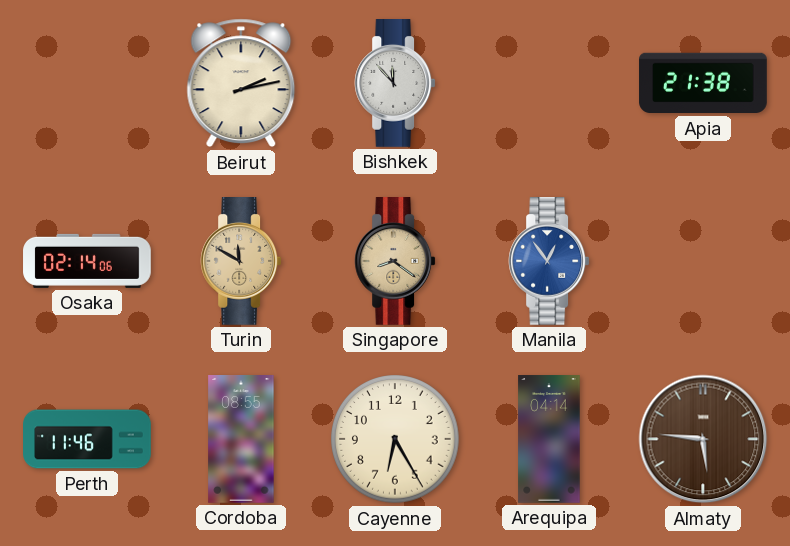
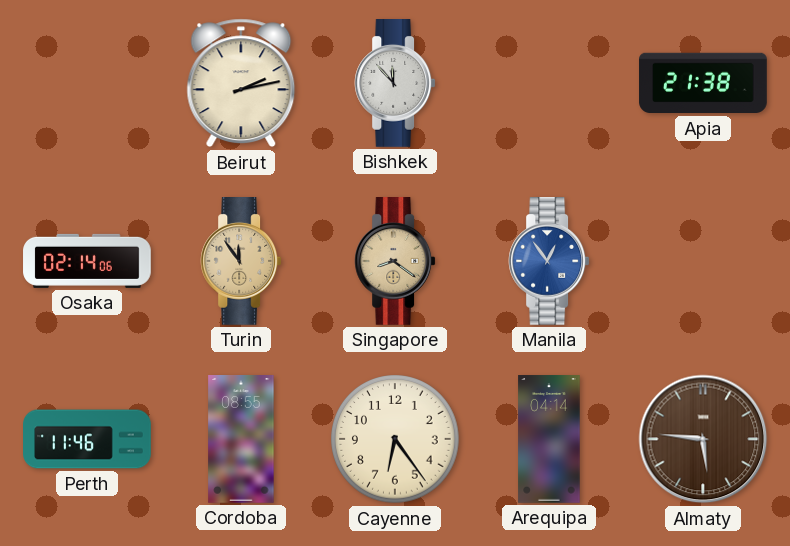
Turin: 11:50 -> 11:54
Cayenne: 6:25 -> 6:24
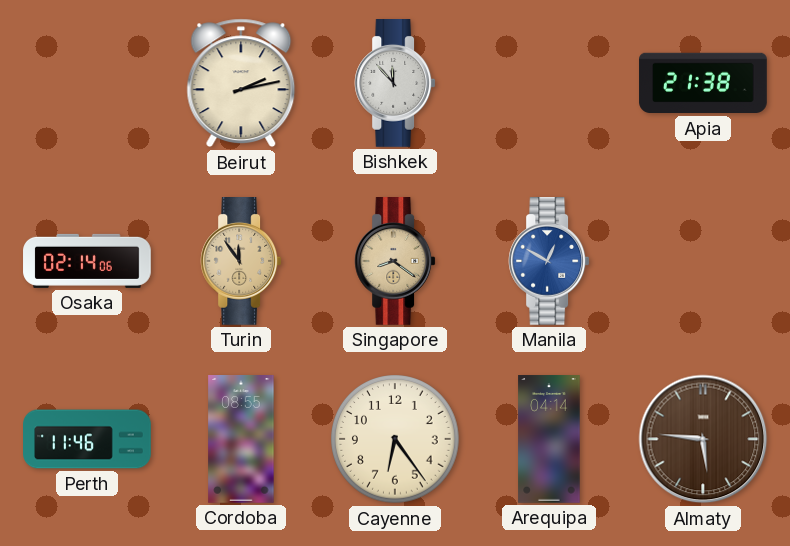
Manila: 12:54 -> 12:50
